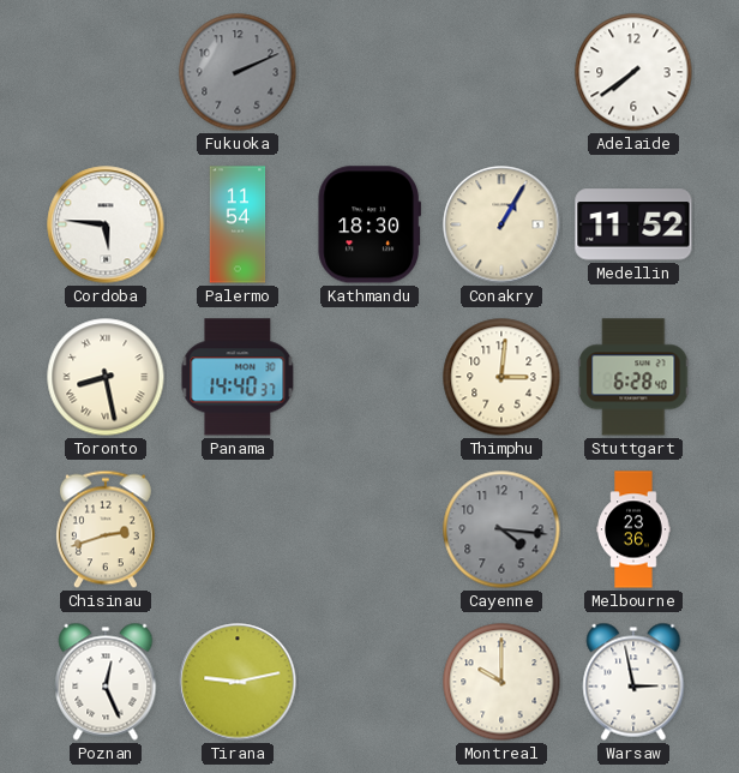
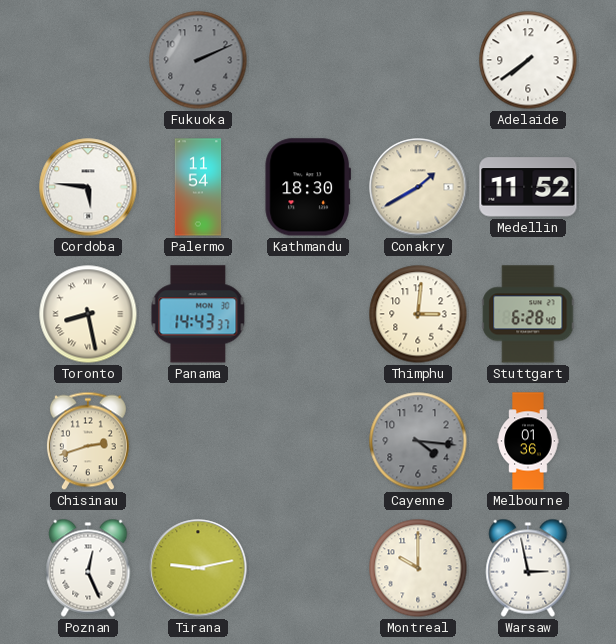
Conakry: 1:05 -> 1:40
Panama: 14:40 -> 14:43
Melbourne: 23:36 -> 01:36
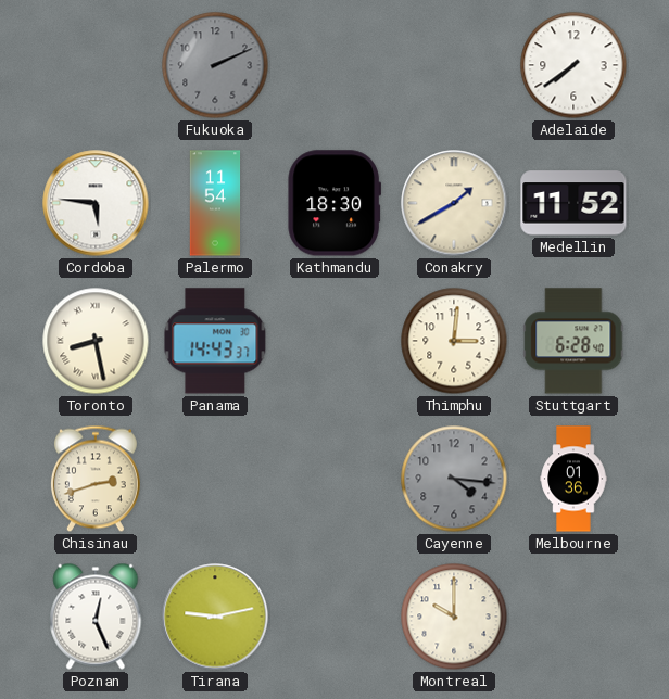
Warsaw: 2:58 -> none
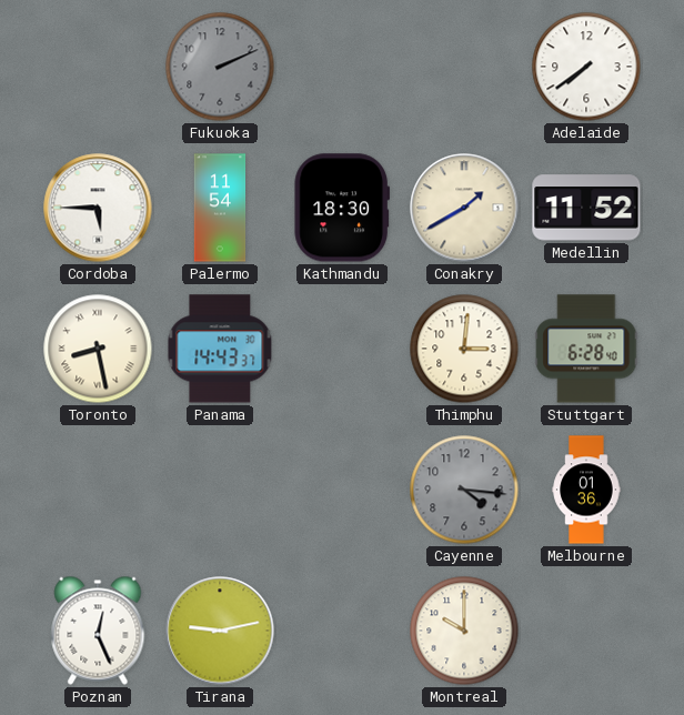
Cordoba: 5:46 -> 5:45
Chisinau: 2:42 -> none
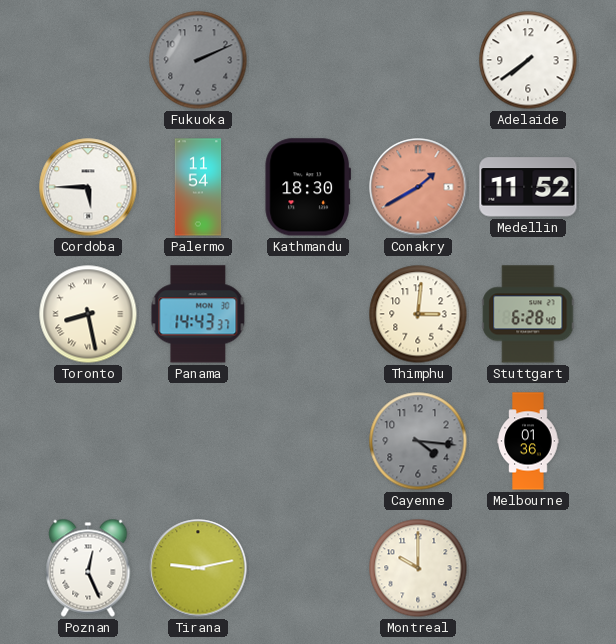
Conakry dial: cream -> salmon
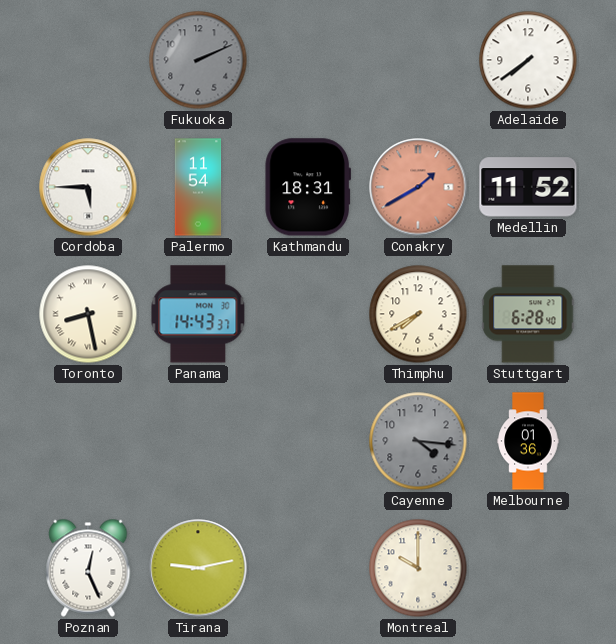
Kathmandu: 18:30 -> 18:31
Thimphu: 3:01 -> 7:40
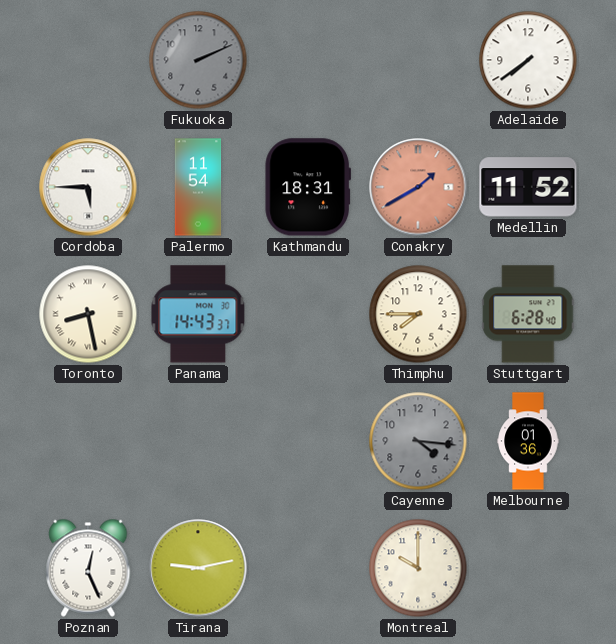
Thimphu: 7:40 -> 7:45
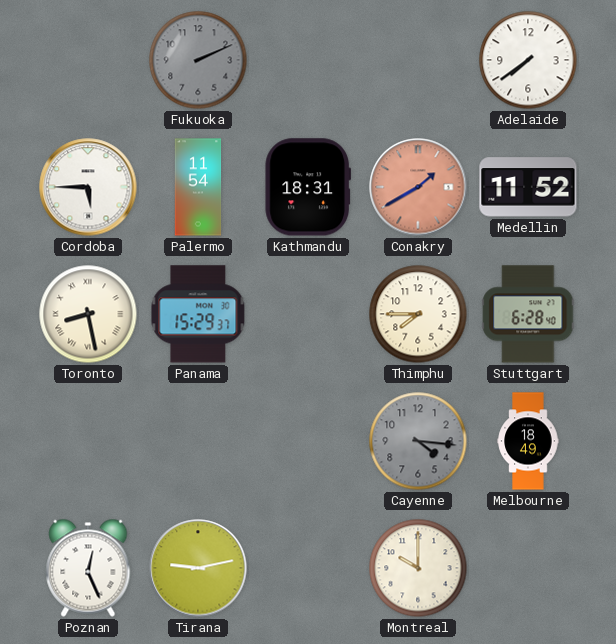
Panama: 14:43 -> 15:29
Melbourne: 01:36 -> 18:49
